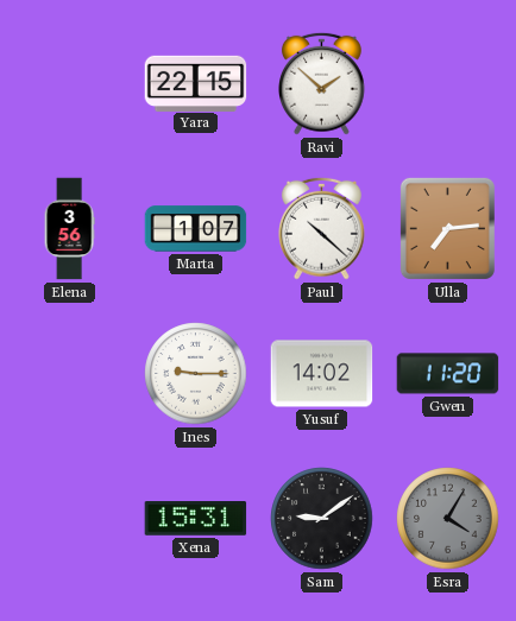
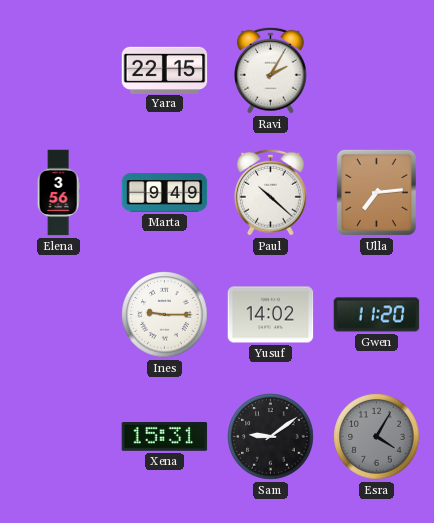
Ravi: 1:52 -> 2:05
Marta: 1:07 -> 9:49
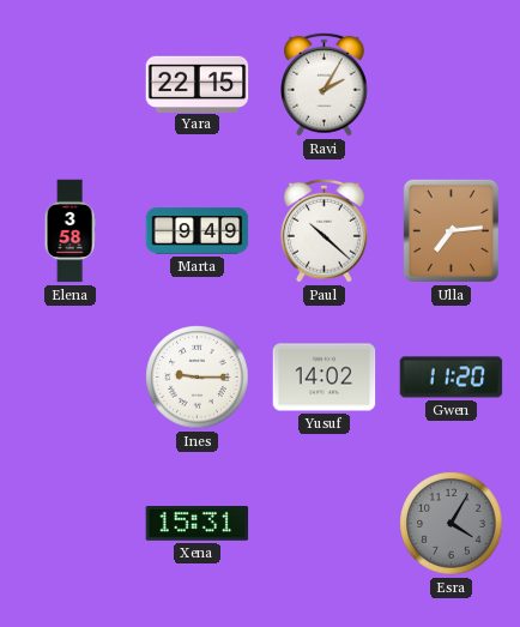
Elena: 3:56 -> 3:58
Sam: 9:09 -> none
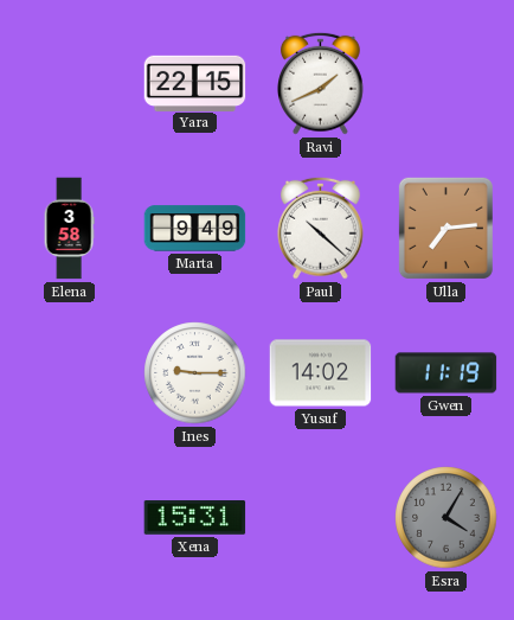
Ravi: 2:05 -> 1:41
Gwen: 11:20 -> 11:19
